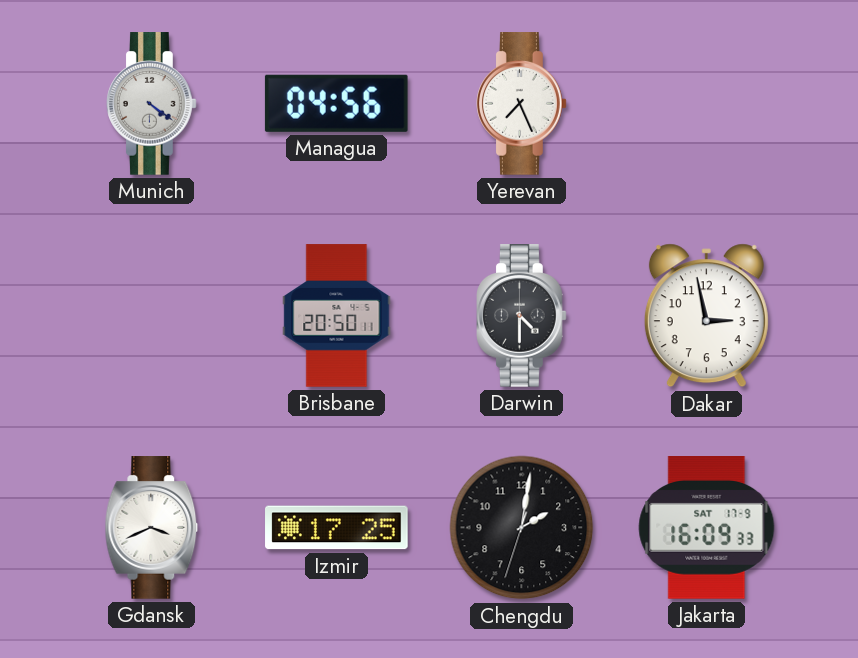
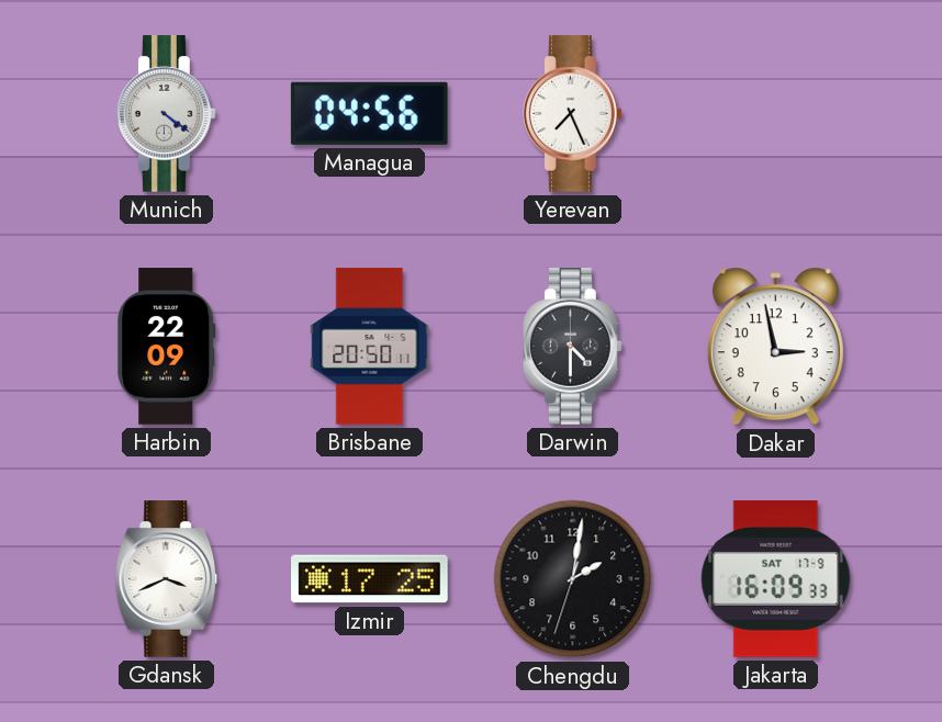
Harbin: none -> 22:09
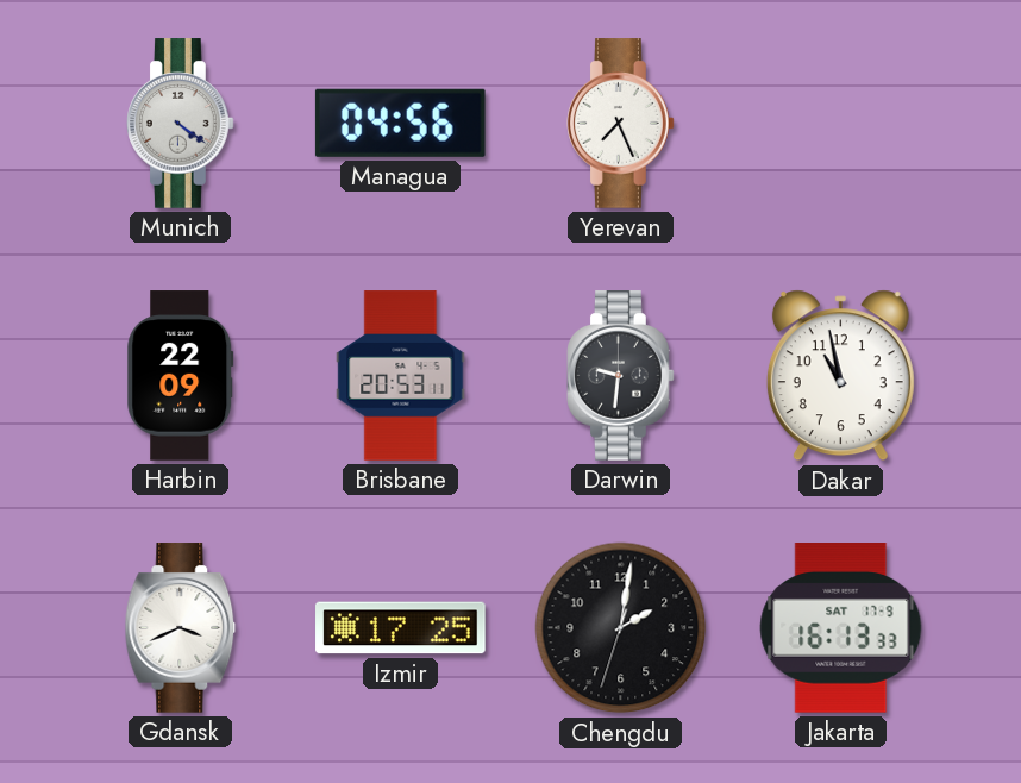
Brisbane: 20:50 -> 20:53
Darwin: 4:30 -> 9:31
Dakar: 2:58 -> 10:58
Jakarta: 16:09 -> 16:13
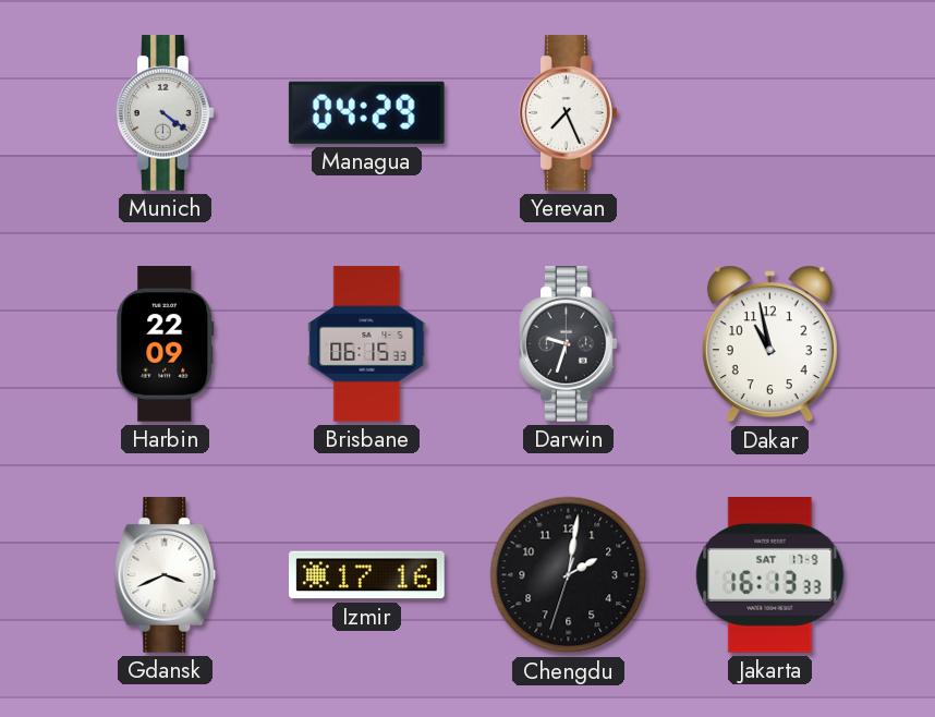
Managua: 04:56 -> 04:29
Brisbane: 20:53 -> 06:15
Darwin: 9:31 -> 9:33
Izmir: 17:25 -> 17:16
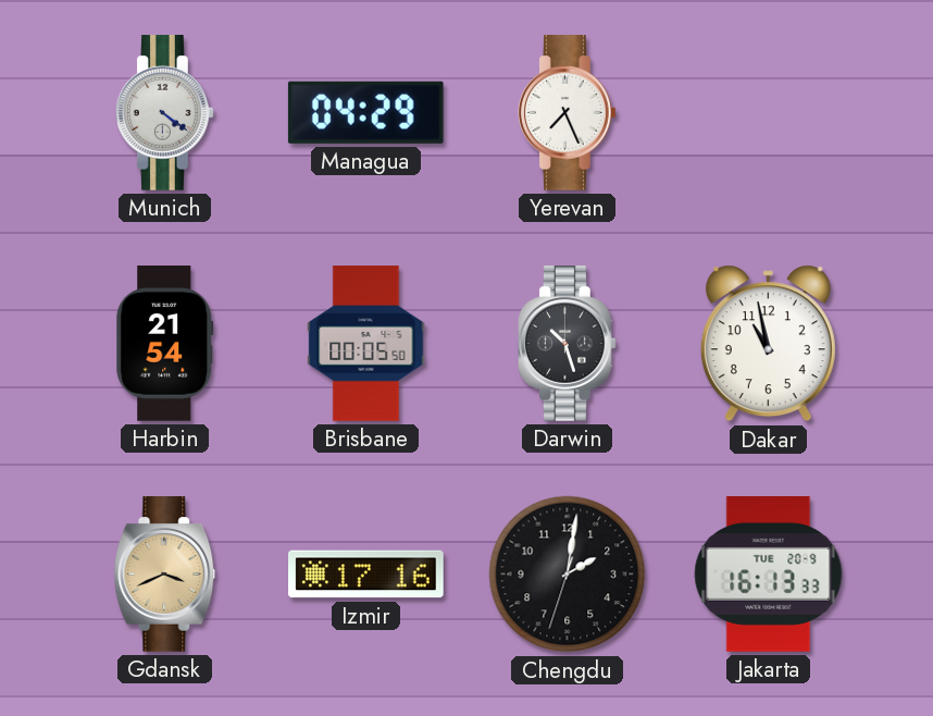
Harbin: 22:09 -> 21:54
Brisbane: 06:15 -> 00:05
Darwin: 9:33 -> 10:27
Gdansk dial: white -> champagne
Jakarta date: SAT 17-9 -> TUE 20-9
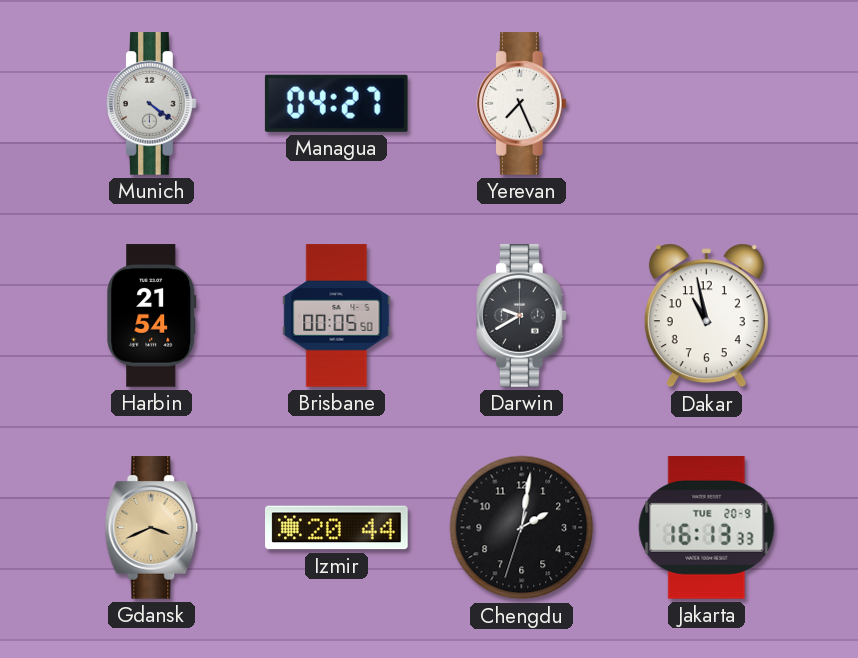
Managua: 04:29 -> 04:27
Darwin: 10:27 -> 9:40
Izmir: 17:16 -> 20:44
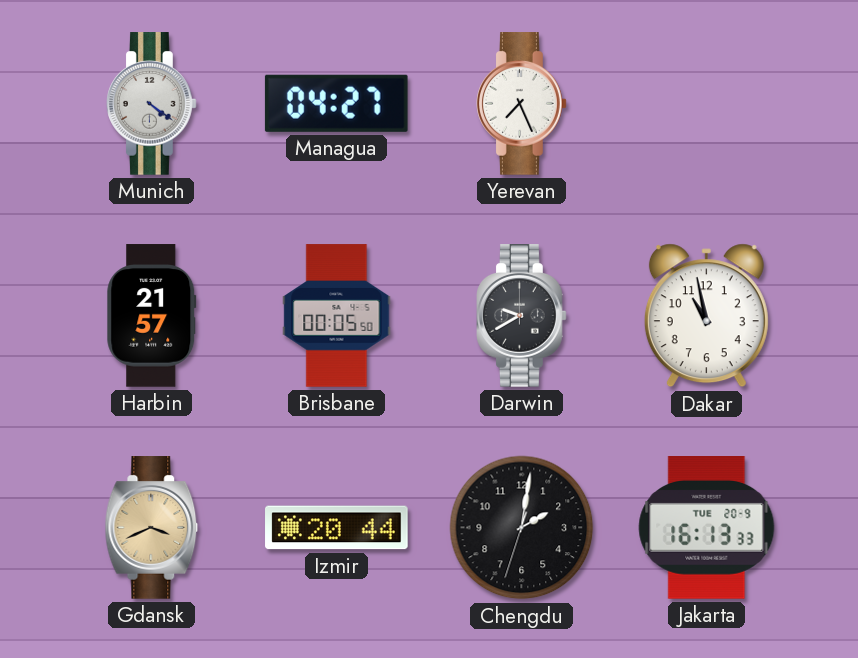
Harbin: 21:54 -> 21:57
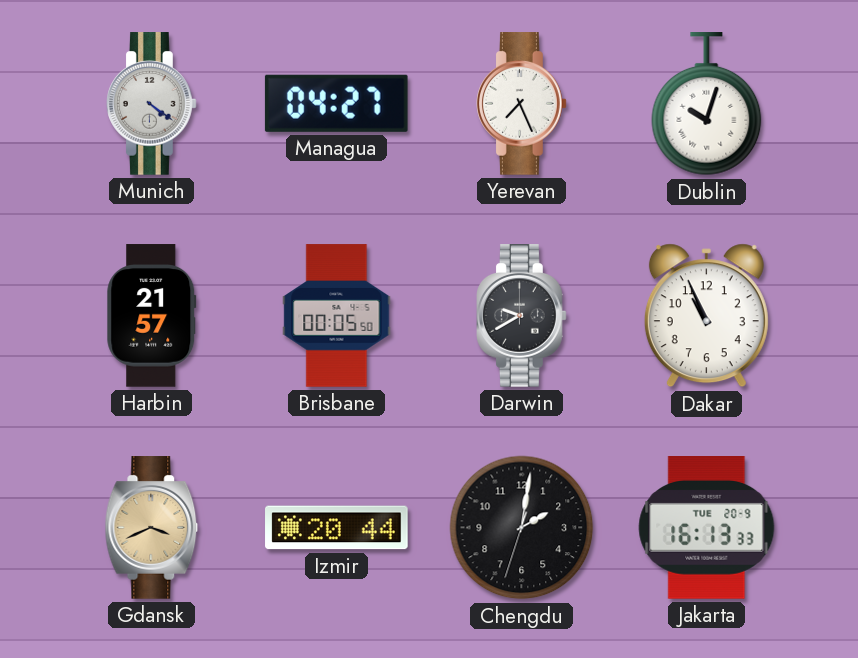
Dublin: none -> 10:03
Dakar: 10:58 -> 10:56
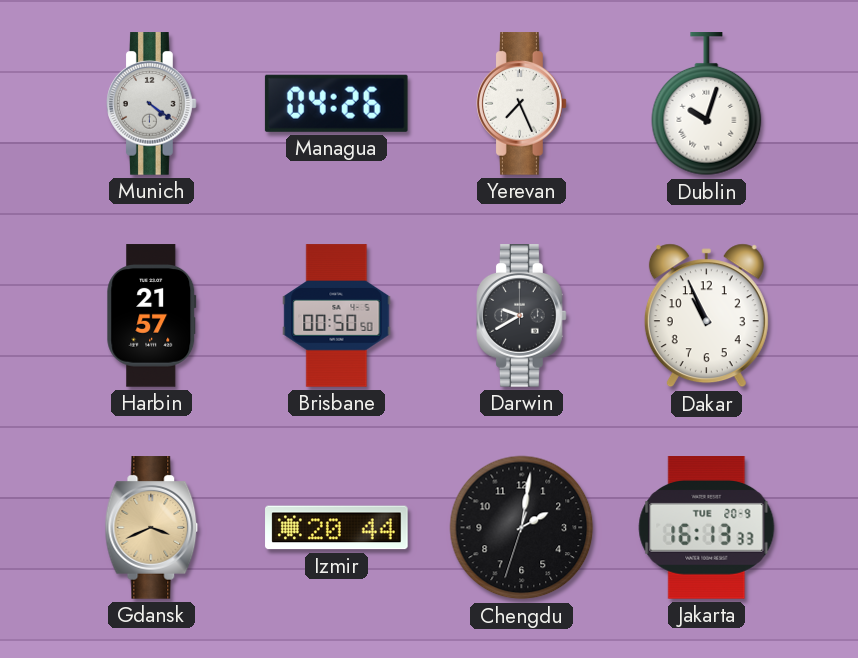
Managua: 04:27 -> 04:26
Brisbane: 00:05 -> 00:50
